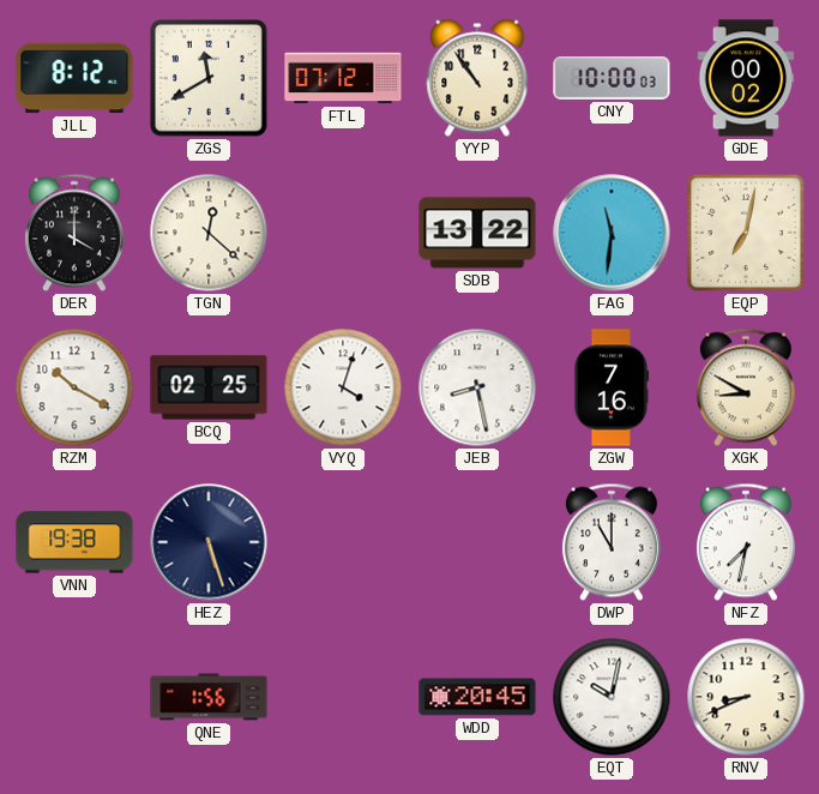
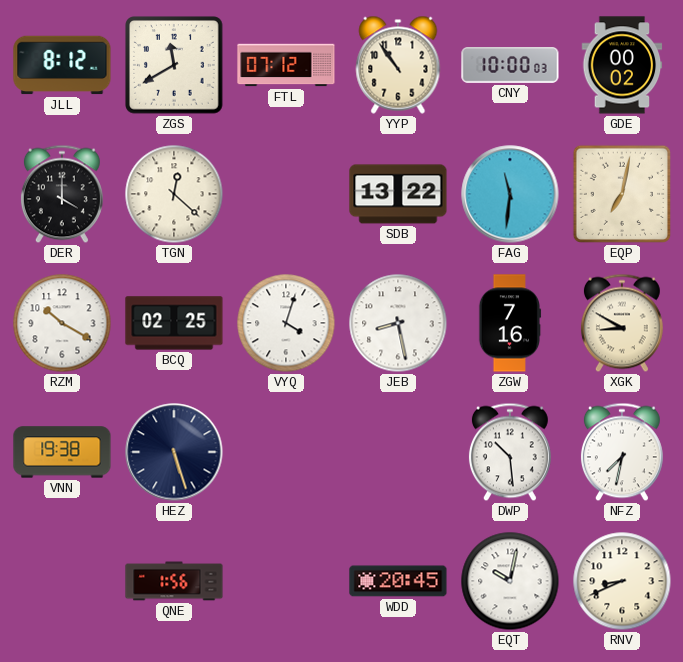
DWP: 11:00 -> 10:29
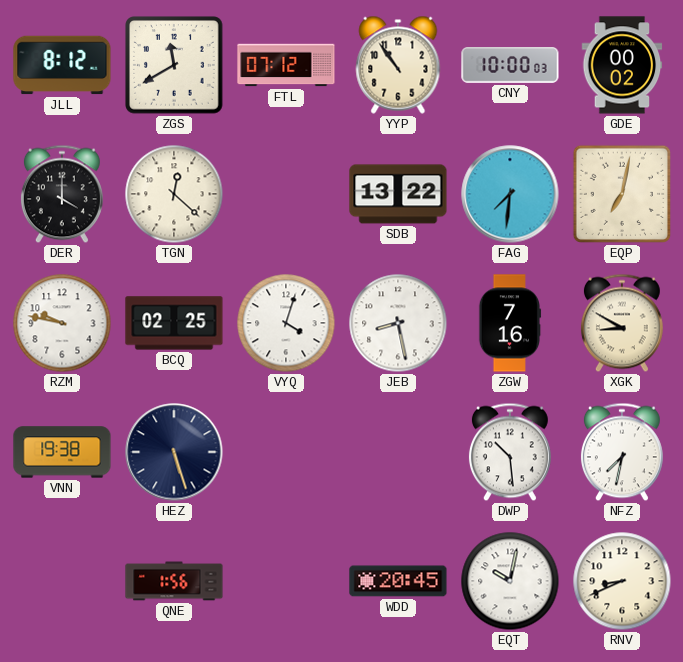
FAG: 11:31 -> 7:31
RZM: 10:20 -> 9:47
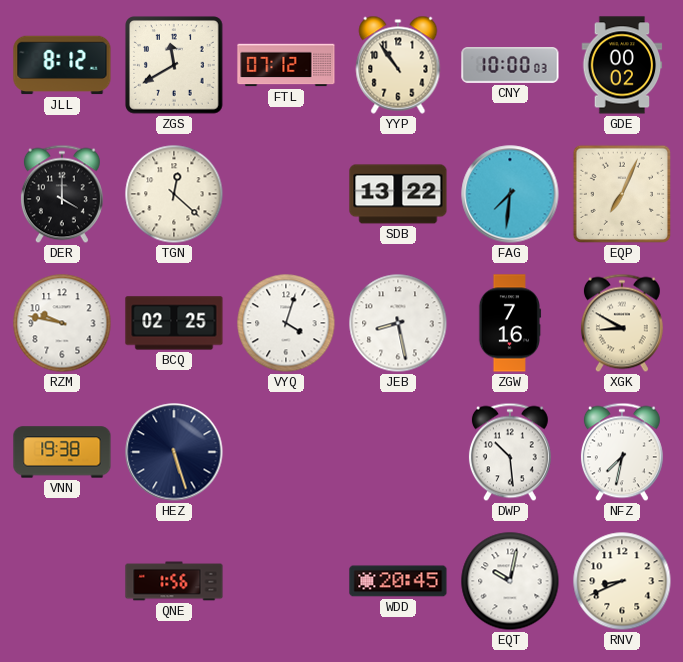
EQP: 7:02 -> 7:04
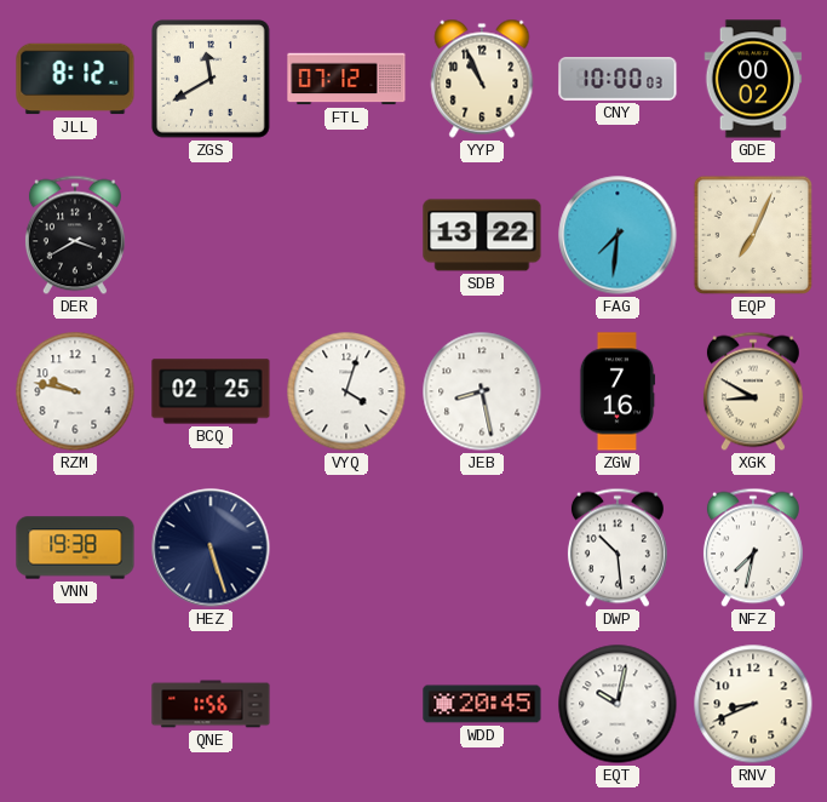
YYP: 10:54 -> 10:56
DER: 4:00 -> 3:40
TGN: 12:22 -> none
